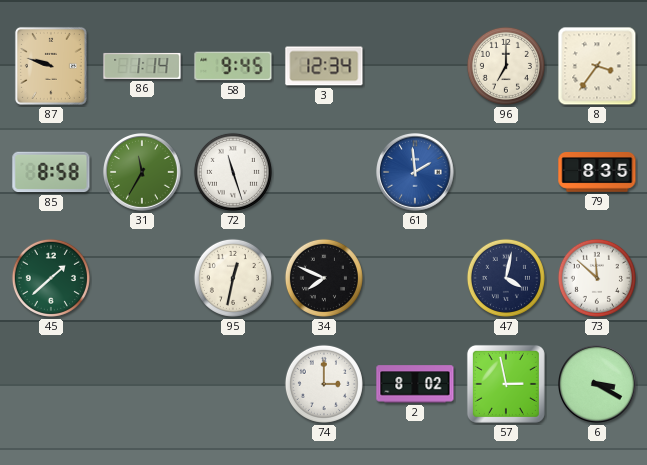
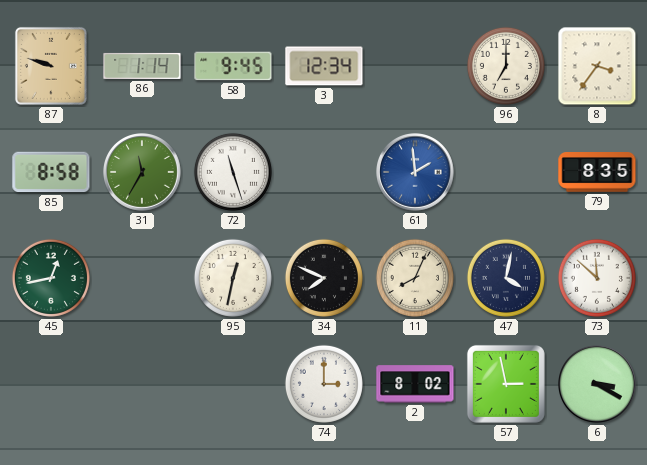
45: 1:38 -> 12:43
11: none -> 8:04
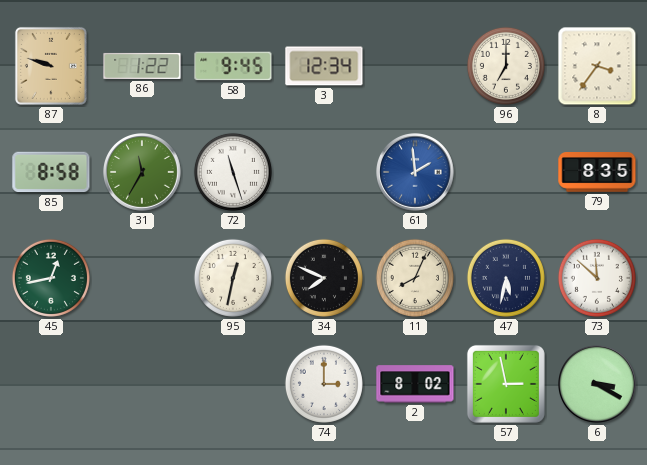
86: 1:14 -> 1:22
47: 4:02 -> 5:32
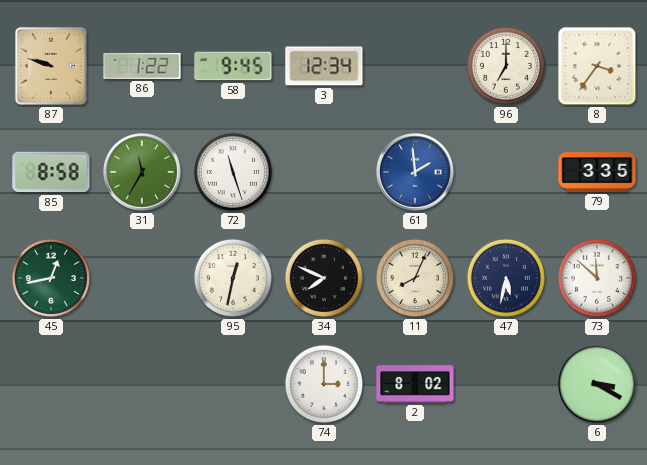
79: 8:35 -> 3:35
57: 2:58 -> none
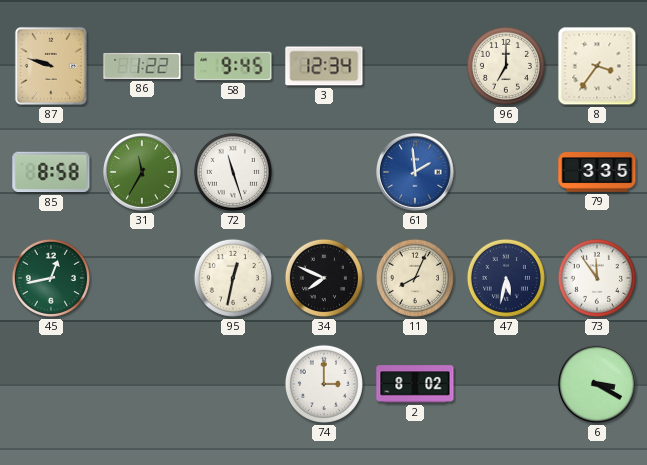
73: 11:52 -> 11:54
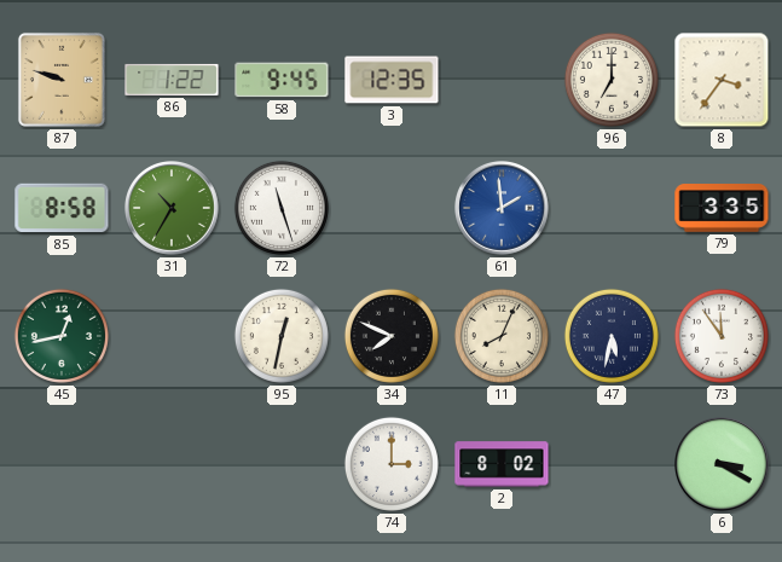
3: 12:34 -> 12:35
31: 11:35 -> 10:35
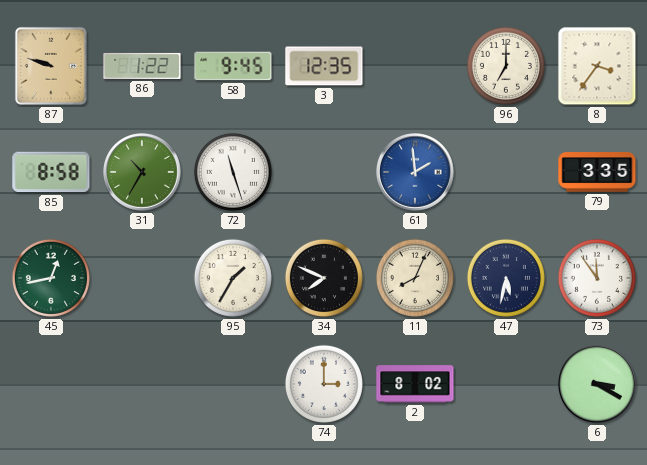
95: 12:32 -> 1:35
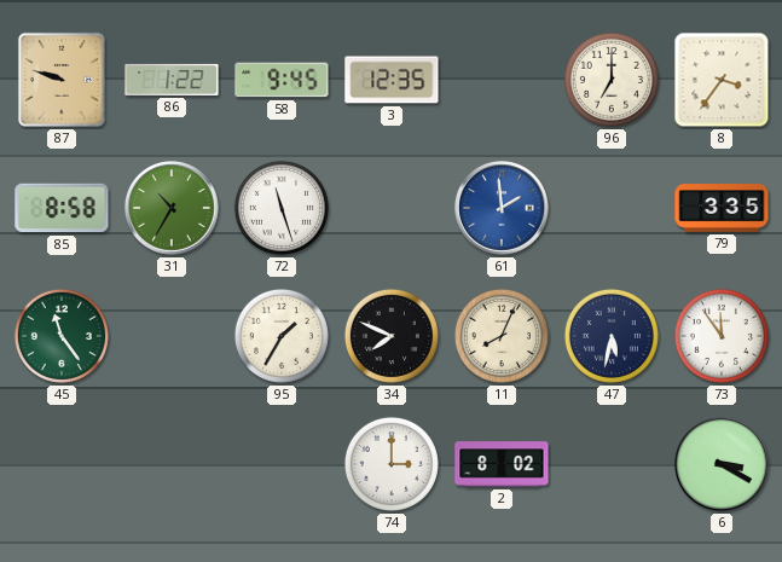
45: 12:43 -> 11:24
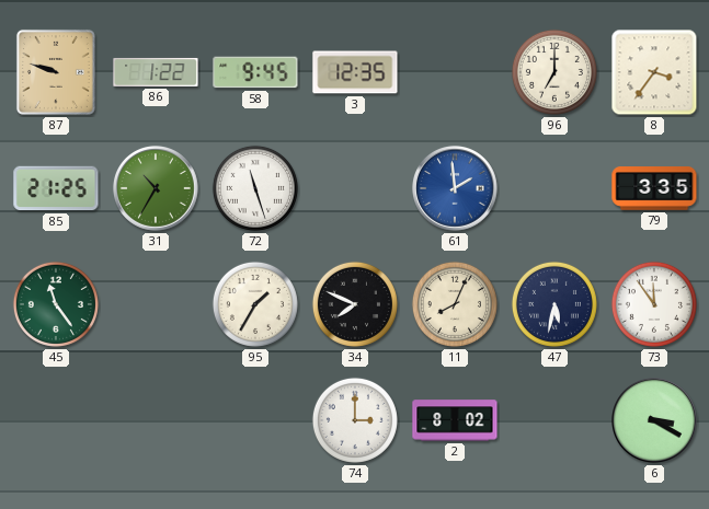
85: 8:58 -> 21:25
